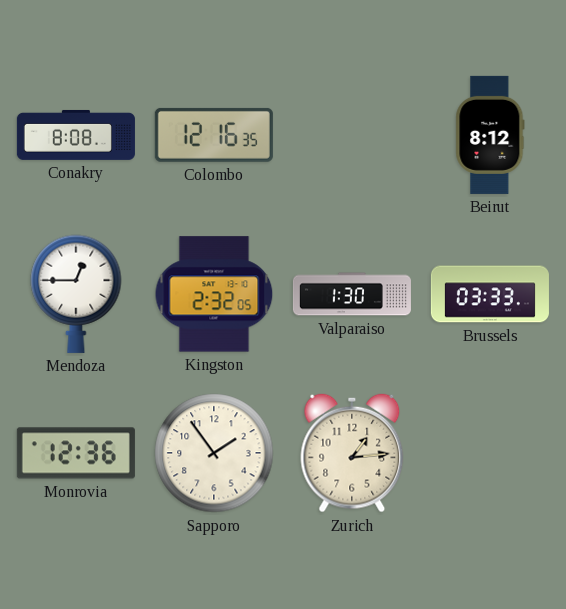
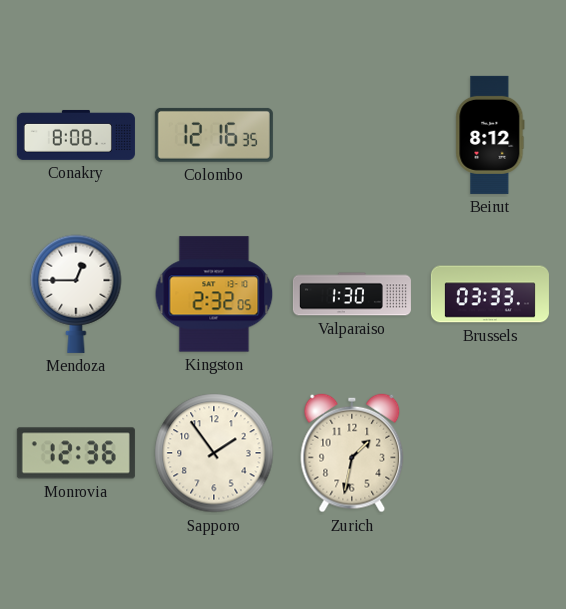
Zurich: 1:14 -> 1:32
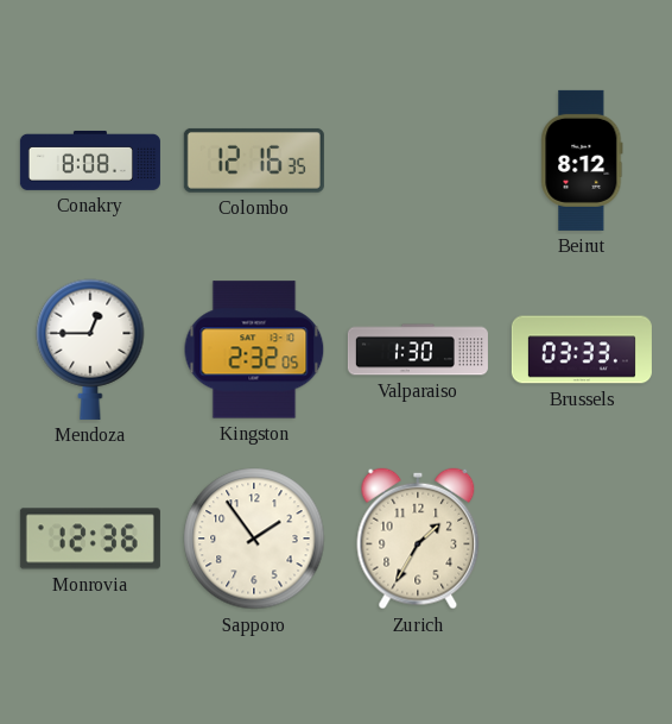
Zurich: 1:32 -> 1:35
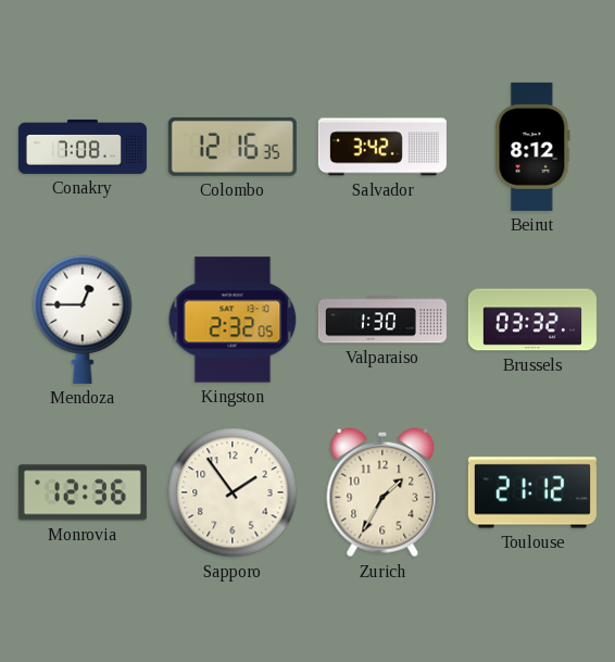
Conakry: 8:08 -> 7:08
Salvador: none -> 3:42
Brussels: 03:33 -> 03:32
Toulouse: none -> 21:12
